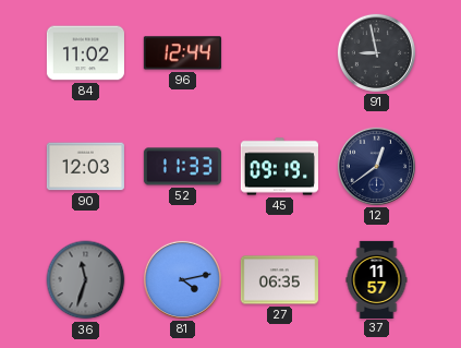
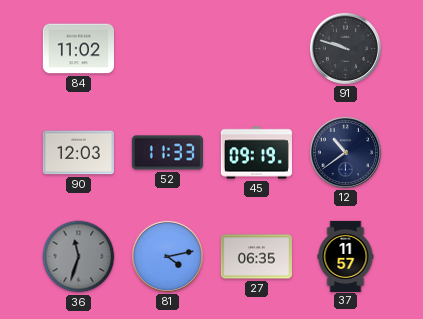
96: 12:44 -> none
91: 8:58 -> 9:48
12: 12:39 -> 10:39
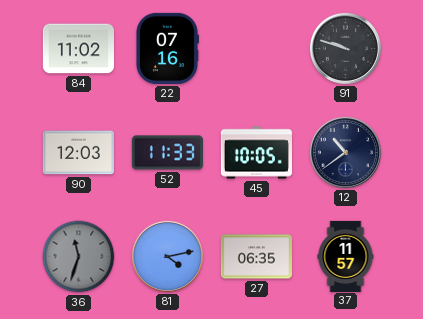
22: none -> 07:16
45: 09:19 -> 10:05
